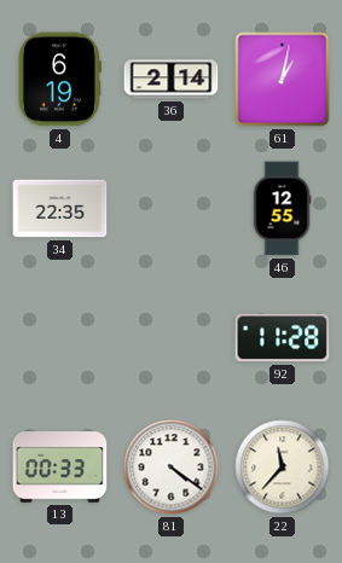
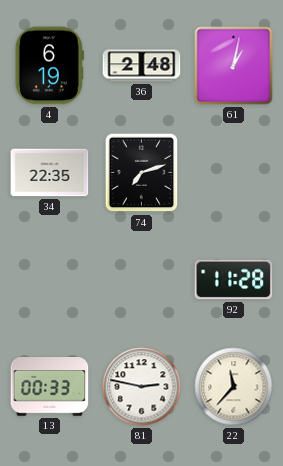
36: 2:14 -> 2:48
74: none -> 7:12
46: 12:55 -> none
81: 4:21 -> 2:47
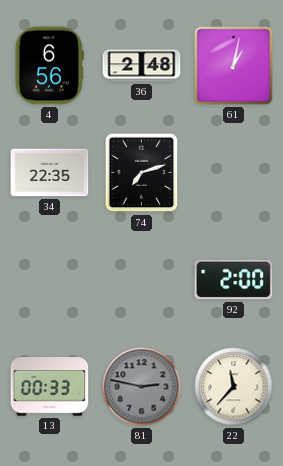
4: 6:19 -> 6:56
92: 11:28 -> 2:00
81 dial: white -> grey
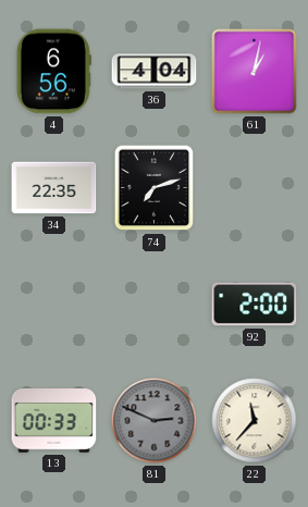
36: 2:48 -> 4:04
81: 2:47 -> 2:49
